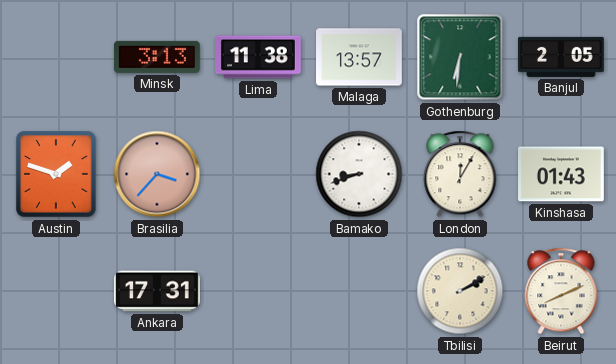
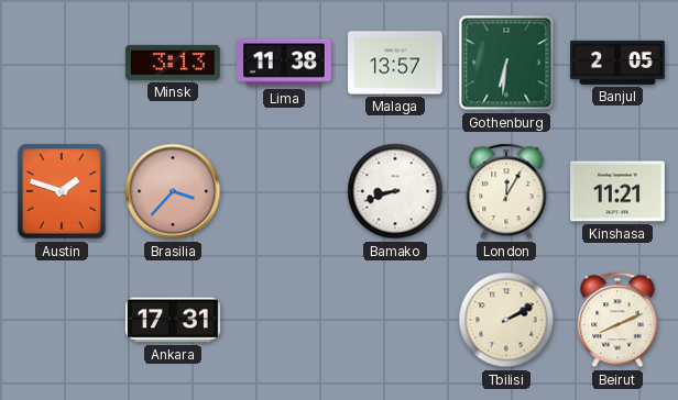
Kinshasa: 01:43 -> 11:21
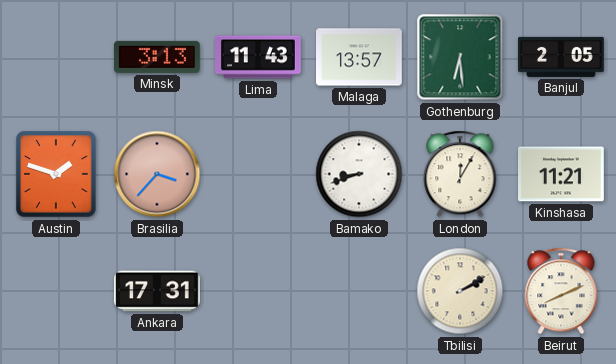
Lima: 11:38 -> 11:43
Gothenburg: 6:31 -> 6:29
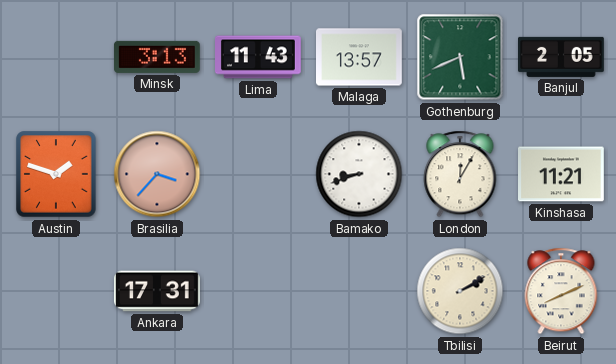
Gothenburg: 6:29 -> 5:41
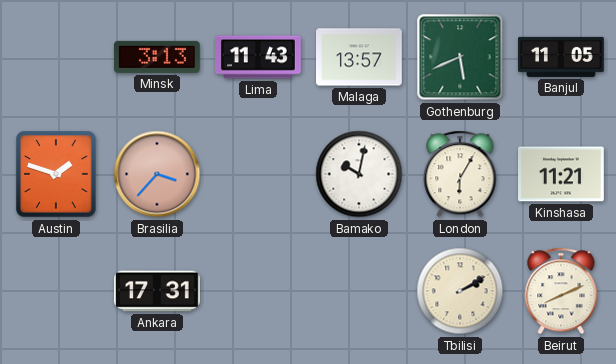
Banjul: 2:05 -> 11:05
Bamako: 8:42 -> 10:02
London: 12:05 -> 6:05
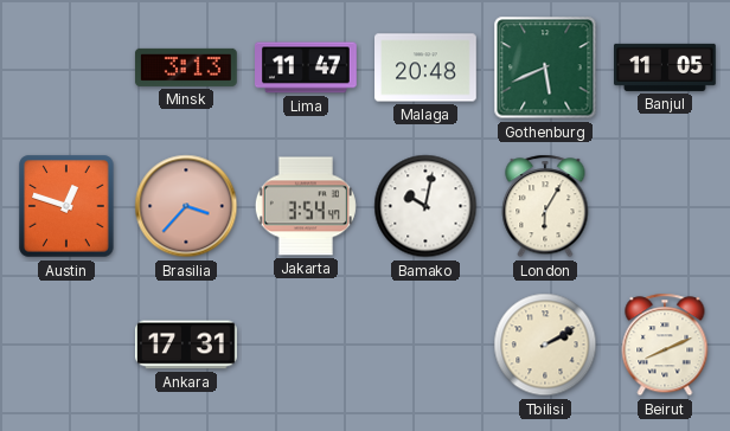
Lima: 11:43 -> 11:47
Malaga: 13:57 -> 20:48
Austin: 1:48 -> 12:48
Jakarta: none -> 3:54
Kinshasa: 11:21 -> none
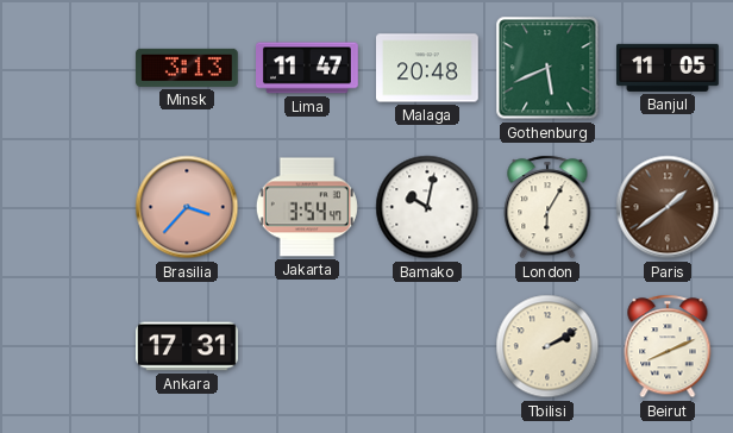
Austin: 12:48 -> none
Paris: none -> 1:39
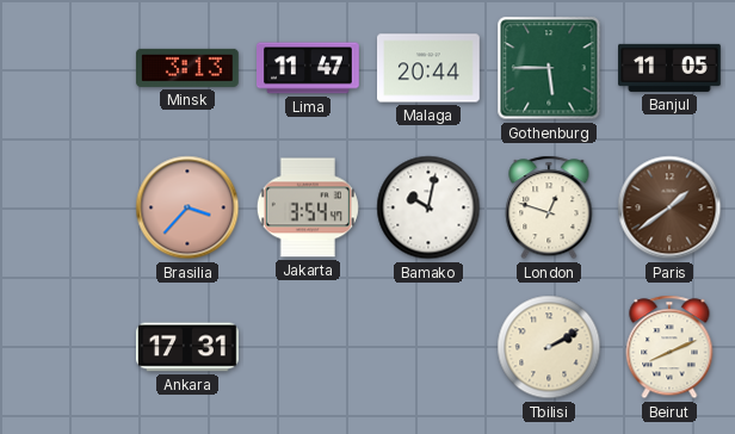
Malaga: 20:48 -> 20:44
Gothenburg: 5:41 -> 5:45
London: 6:05 -> 12:48
